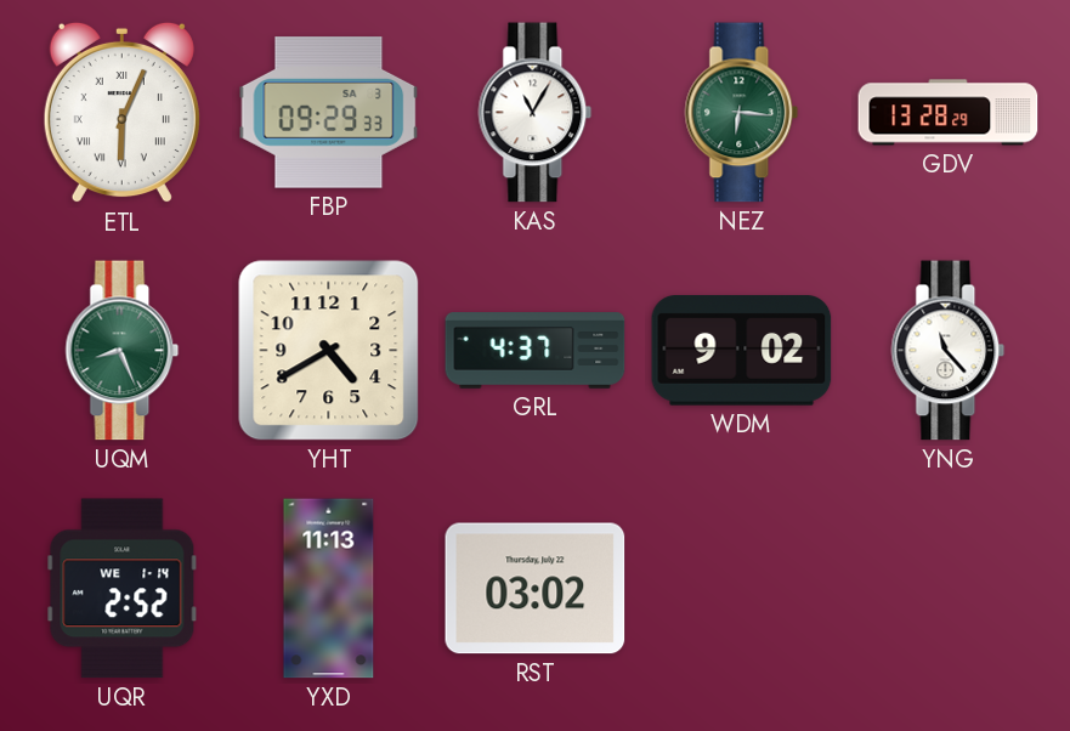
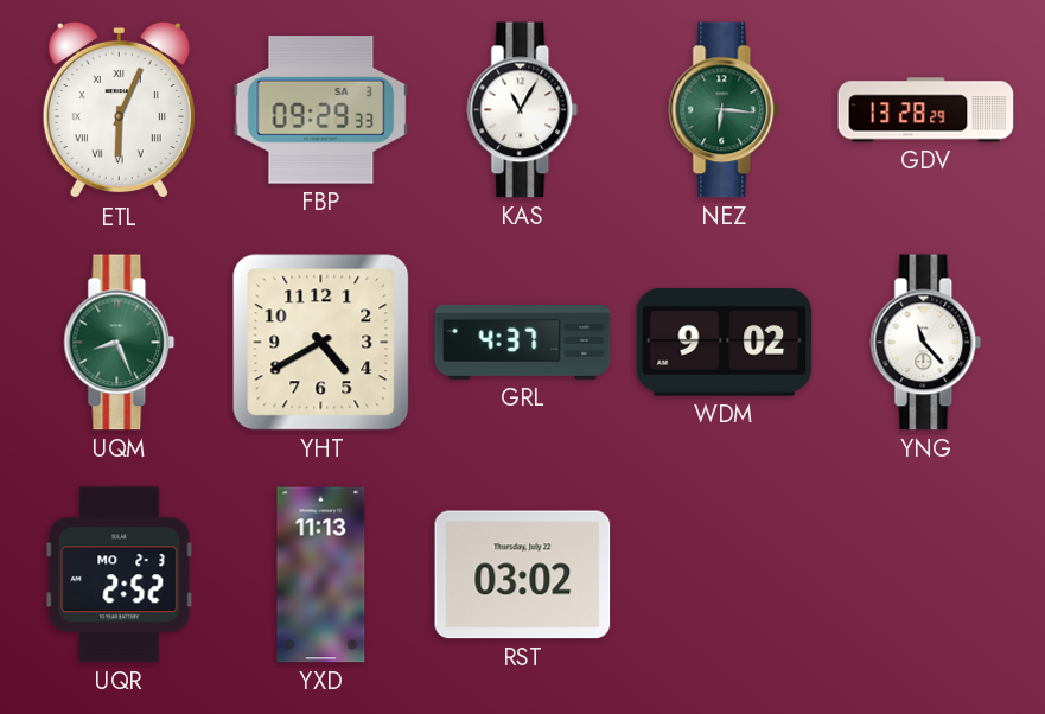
UQR date: WE 1-14 -> MO 2-3
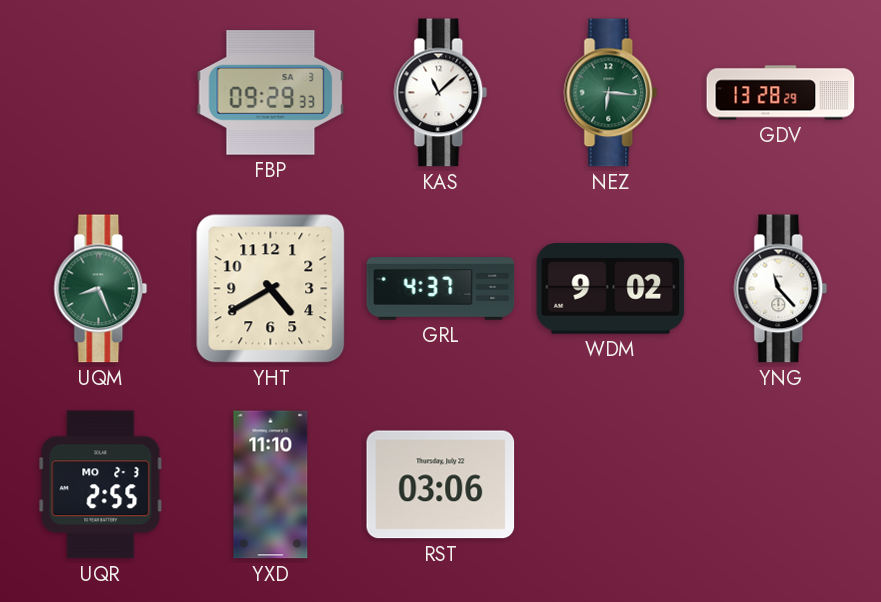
ETL: 6:04 -> none
KAS: 11:05 -> 11:08
UQR: 2:52 -> 2:55
YXD: 11:13 -> 11:10
RST: 03:02 -> 03:06
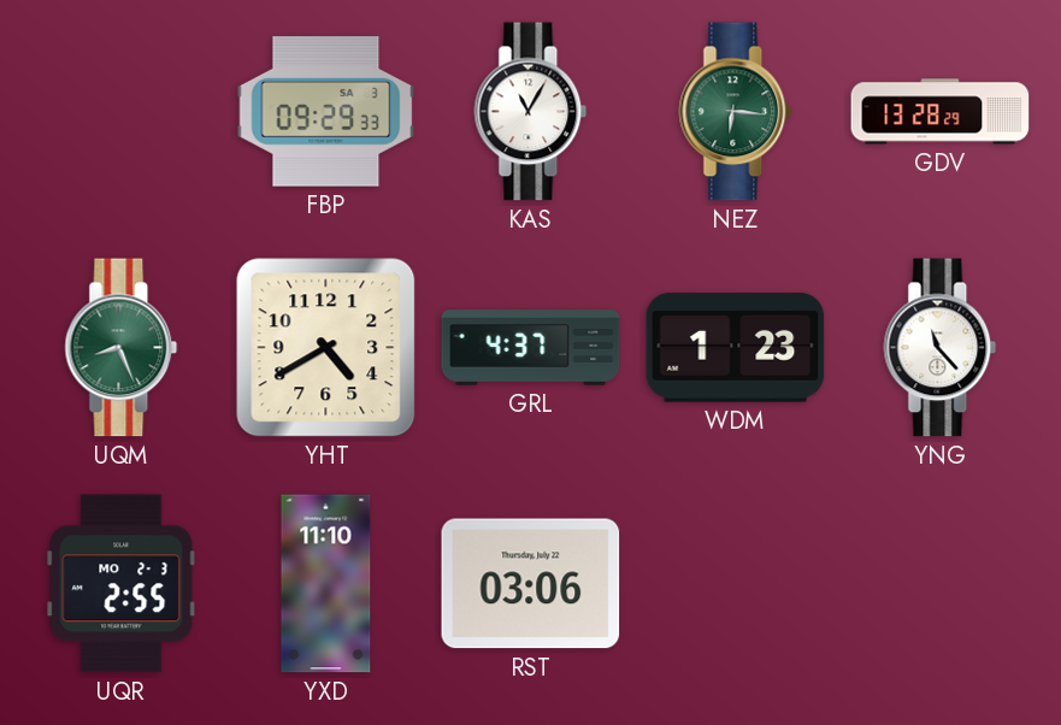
KAS: 11:08 -> 11:05
WDM: 9:02 -> 1:23
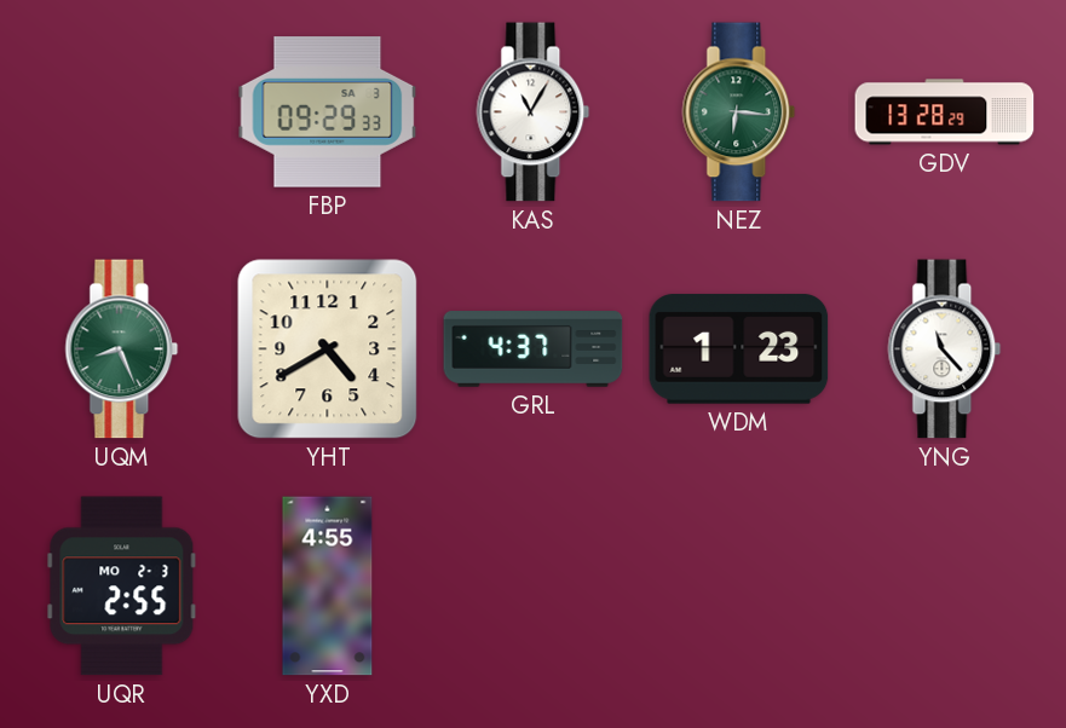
YXD: 11:10 -> 4:55
RST: 03:06 -> none
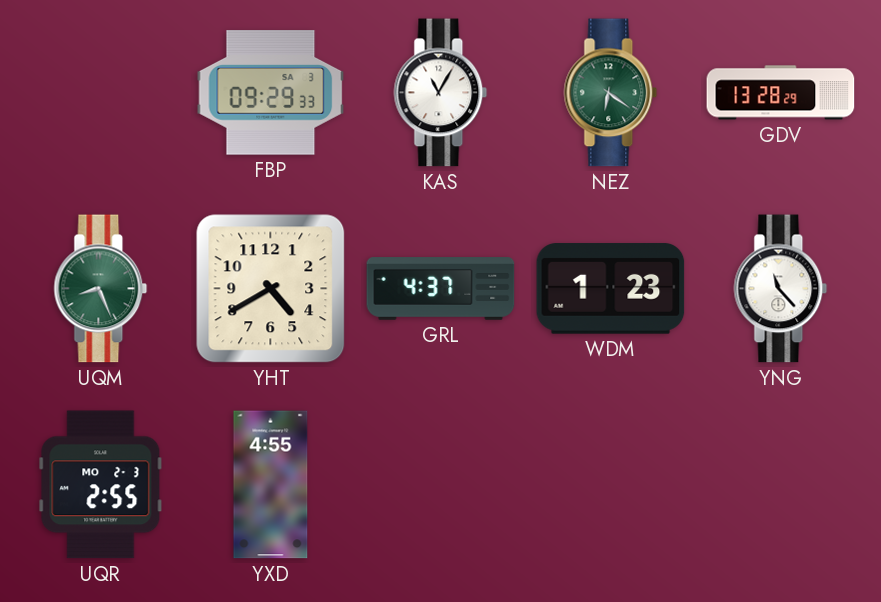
NEZ: 6:16 -> 6:21
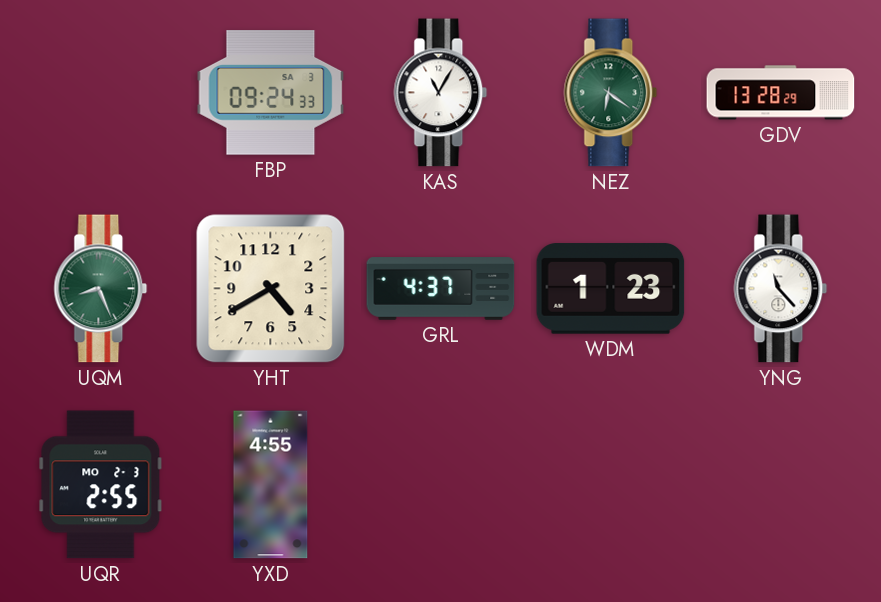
FBP: 09:29 -> 09:24
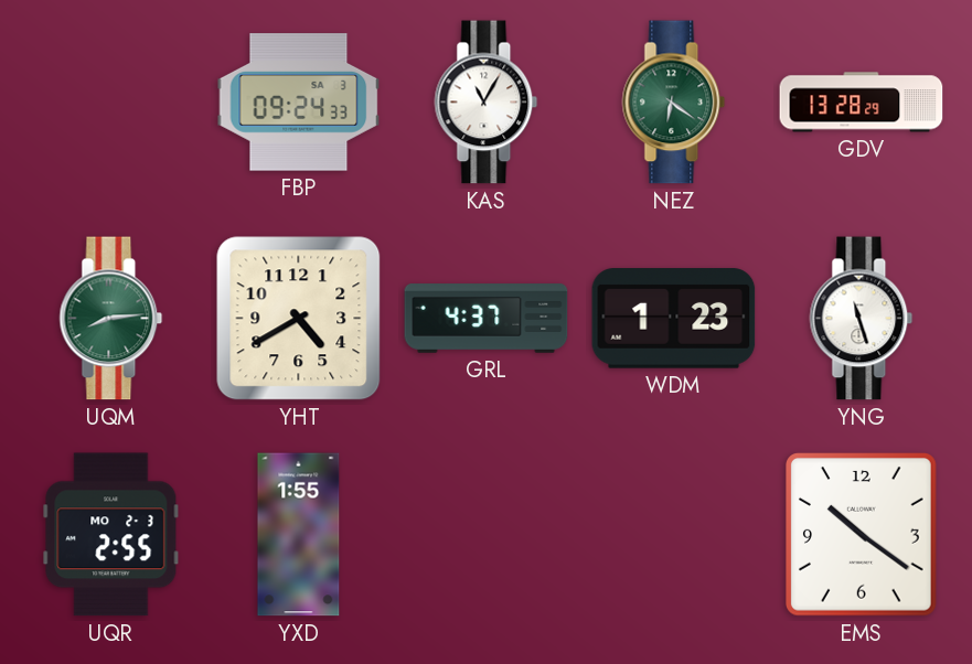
UQM: 8:26 -> 8:14
YNG: 11:23 -> 11:27
YXD: 4:55 -> 1:55
EMS: none -> 10:21
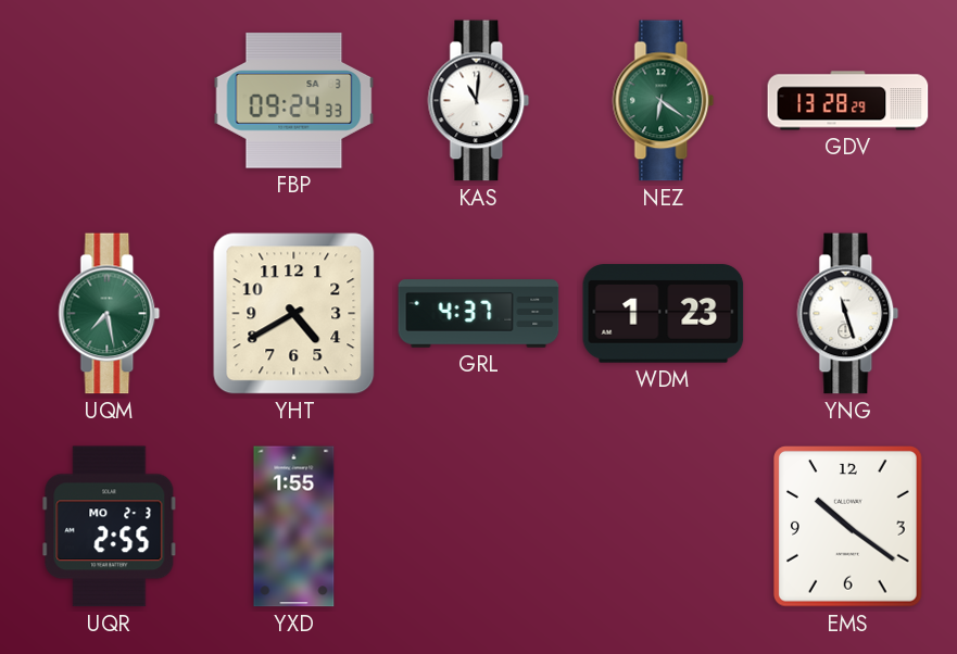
KAS: 11:05 -> 11:01
UQM: 8:14 -> 7:28
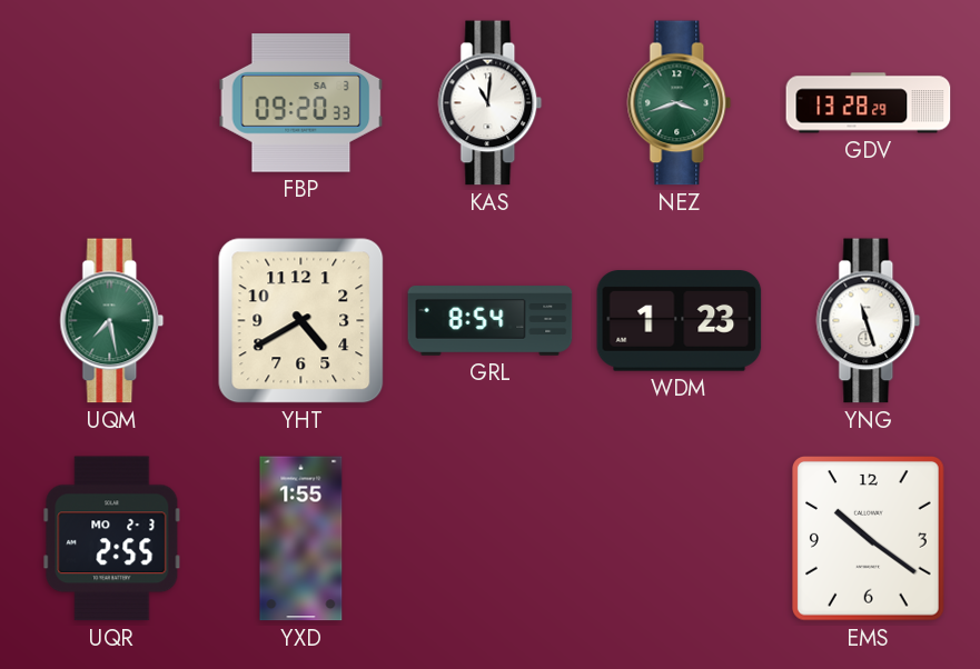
FBP: 09:24 -> 09:20
NEZ: 6:21 -> 3:42
GRL: 4:37 -> 8:54
